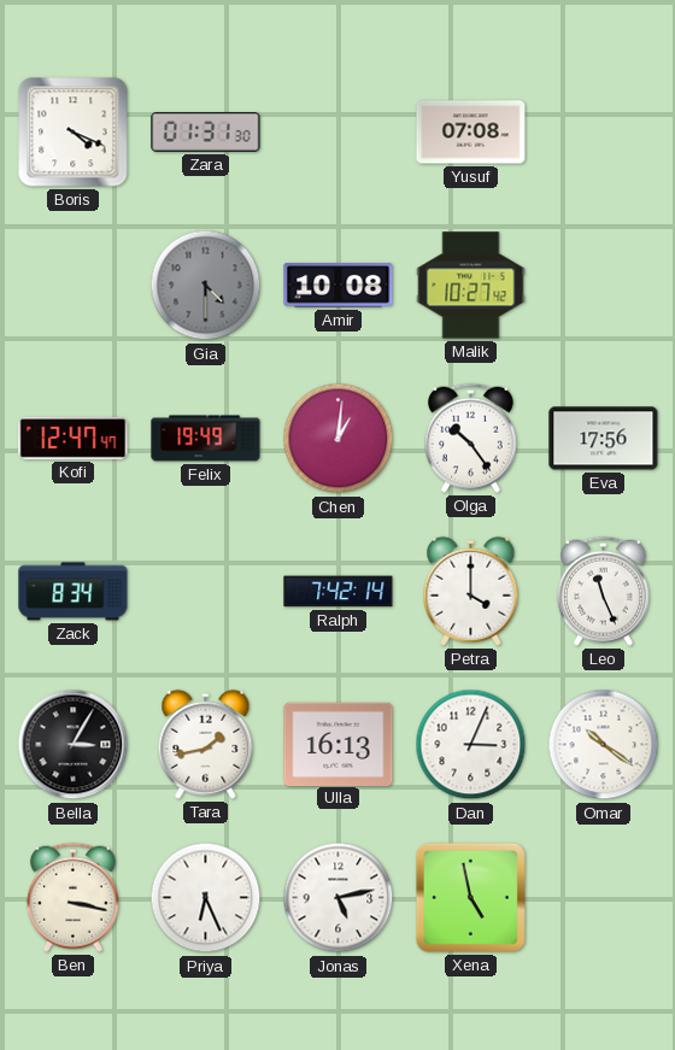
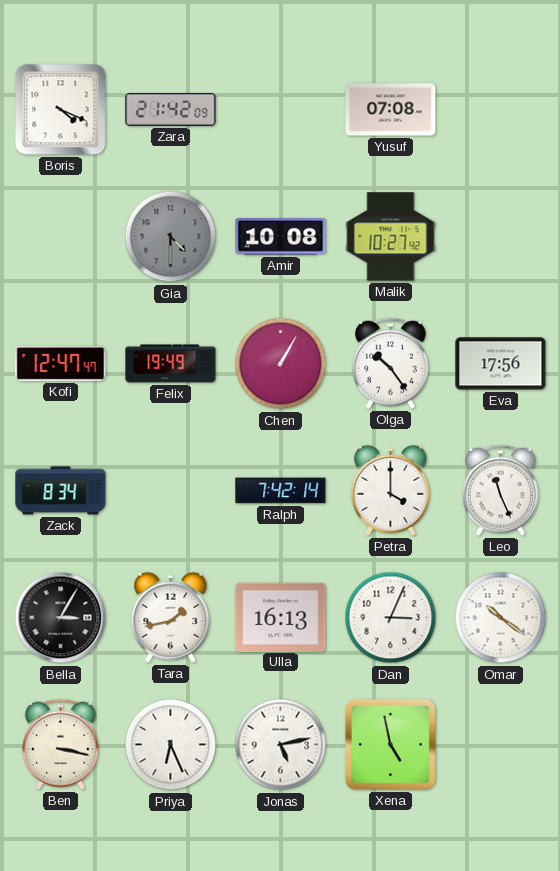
Zara: 01:31 -> 21:42
Chen: 1:01 -> 1:05
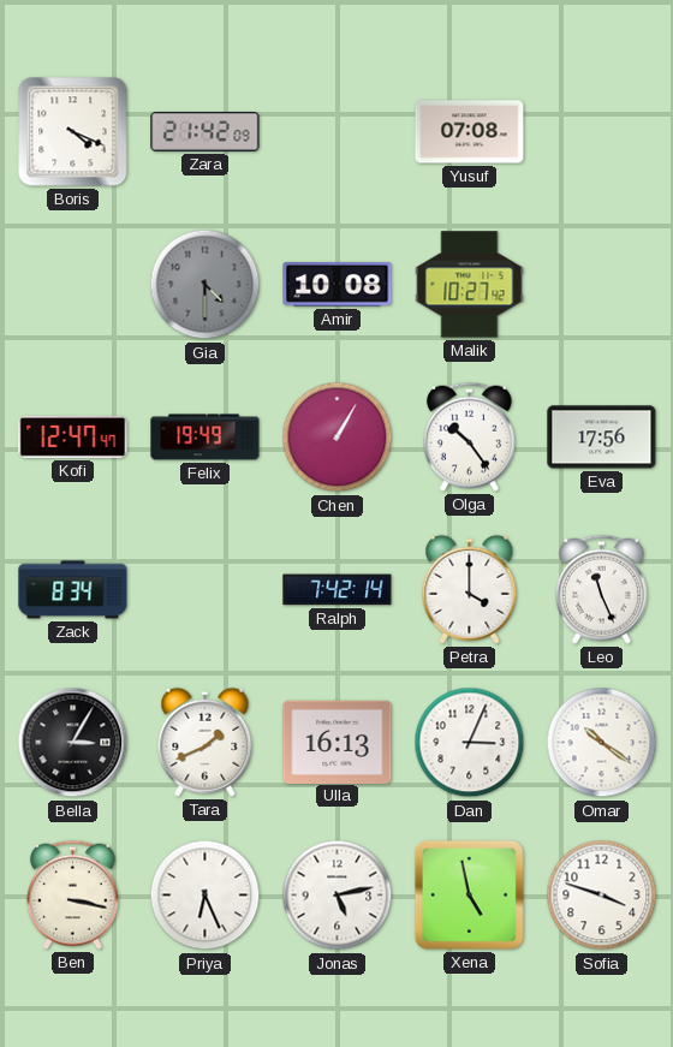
Tara: 1:43 -> 1:41
Sofia: none -> 3:48
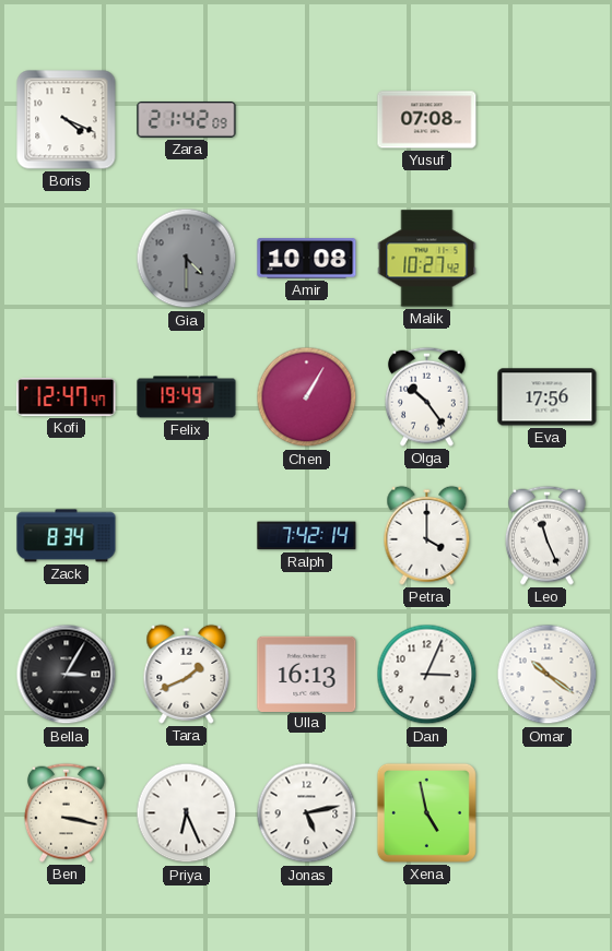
Sofia: 3:48 -> none
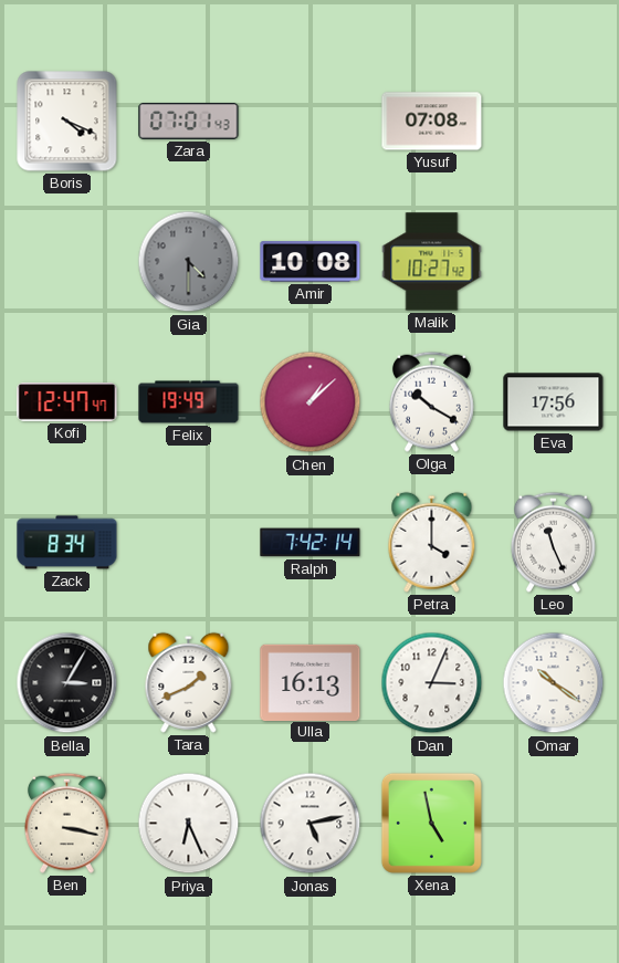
Zara: 21:42 -> 07:01
Chen: 1:05 -> 1:08
Olga: 10:24 -> 10:20
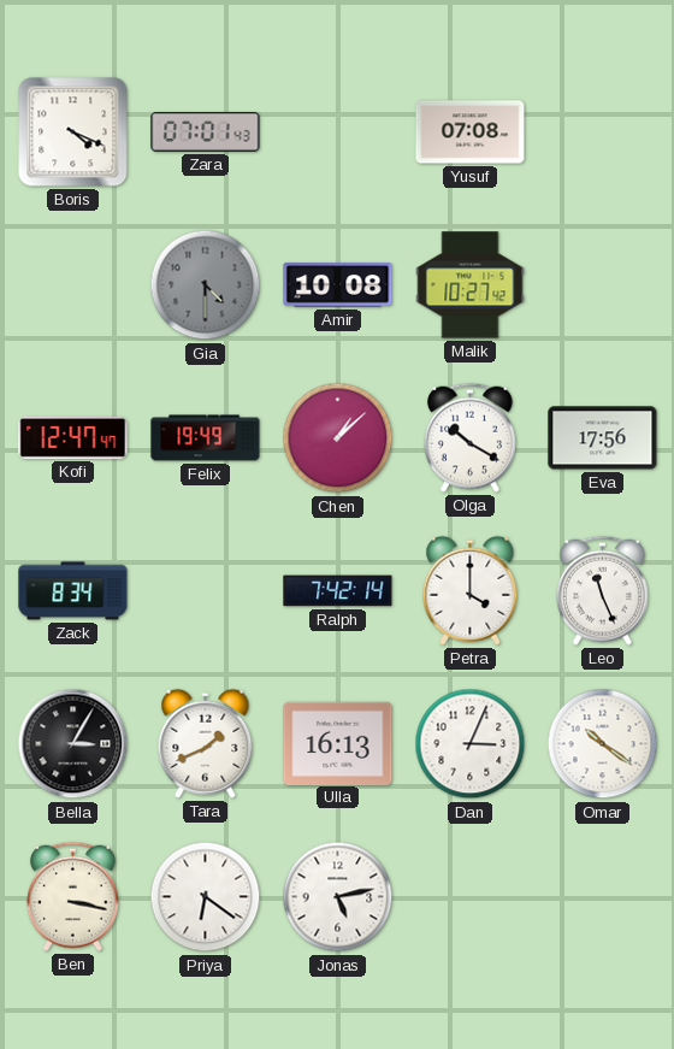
Priya: 6:26 -> 6:21
Xena: 4:58 -> none
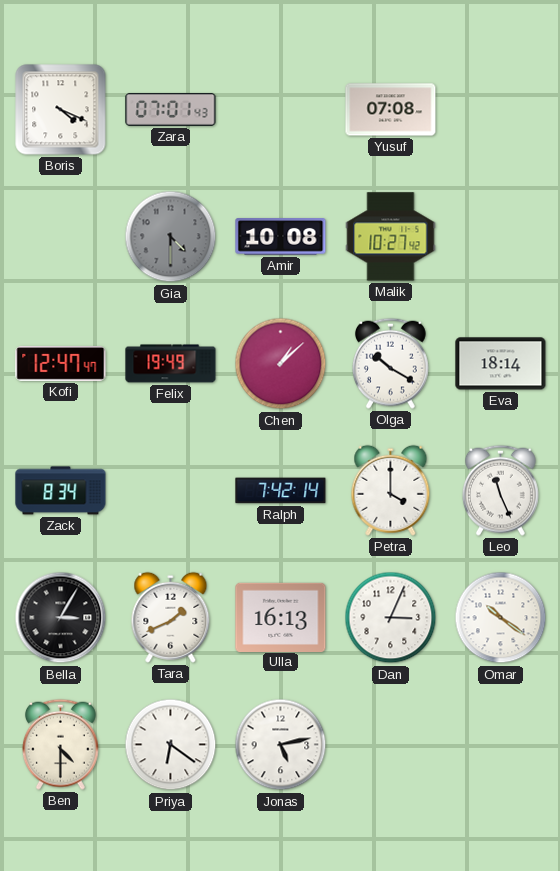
Eva: 17:56 -> 18:14
Ben: 3:17 -> 4:30
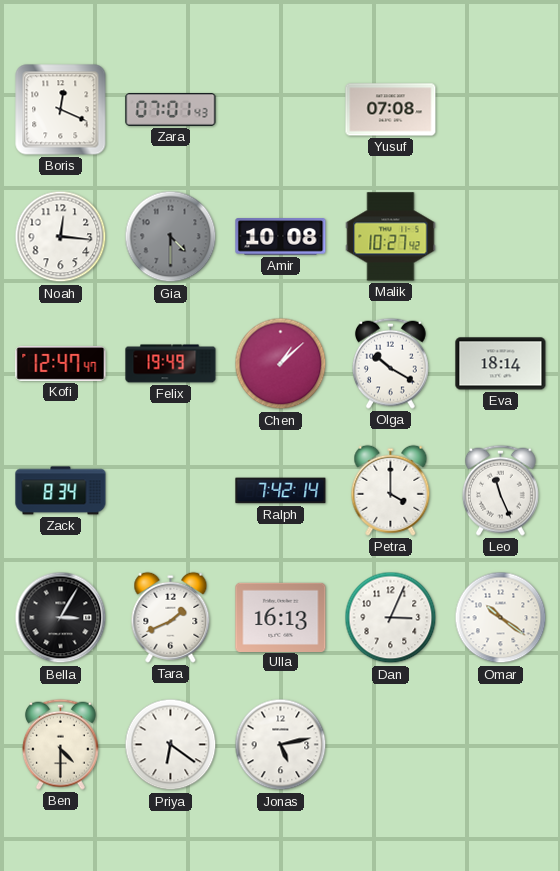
Boris: 4:19 -> 12:19
Noah: none -> 12:16
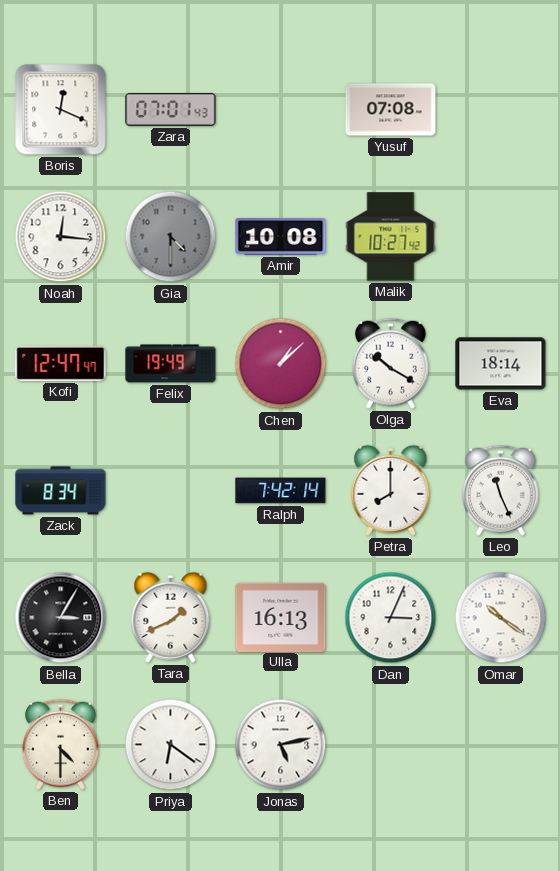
Petra: 4:00 -> 8:00
